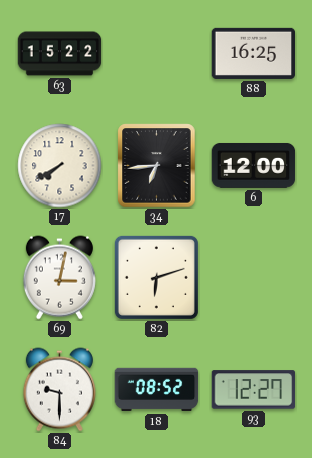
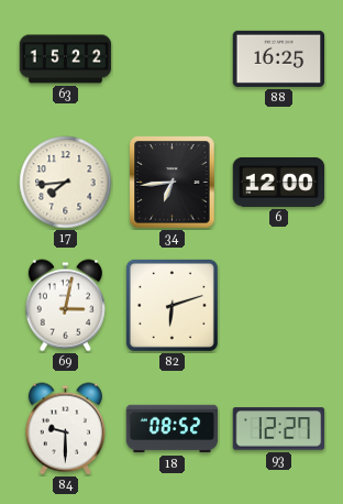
17: 7:40 -> 7:44
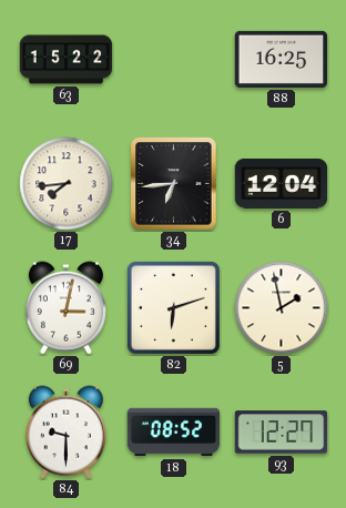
6: 12:00 -> 12:04
5: none -> 1:58
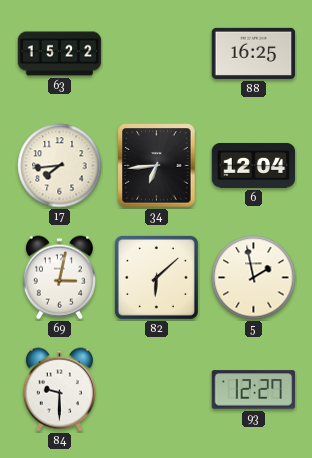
82: 6:12 -> 6:08
18: 08:52 -> none
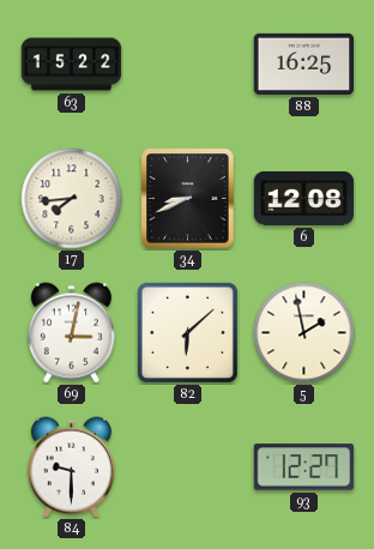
34: 6:44 -> 8:41
6: 12:04 -> 12:08
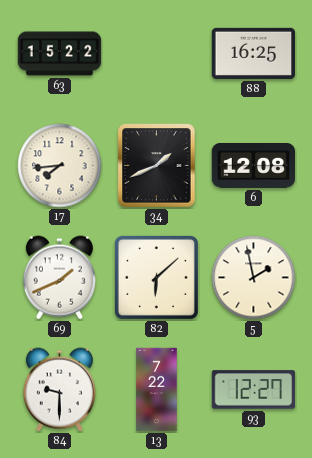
34: 8:41 -> 1:41
69: 3:02 -> 1:41
13: none -> 7:22
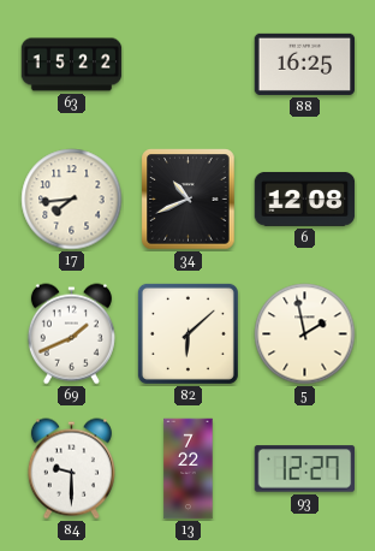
34: 1:41 -> 10:41
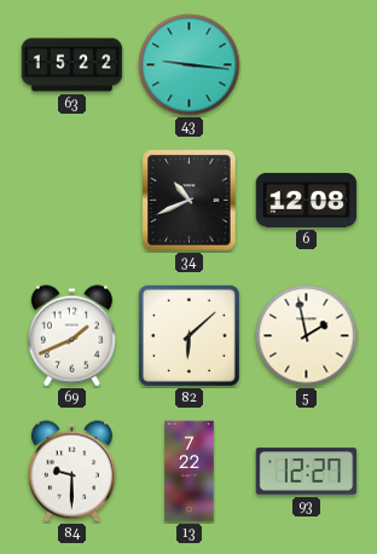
43: none -> 9:16
88: 16:25 -> none
17: 7:44 -> none
